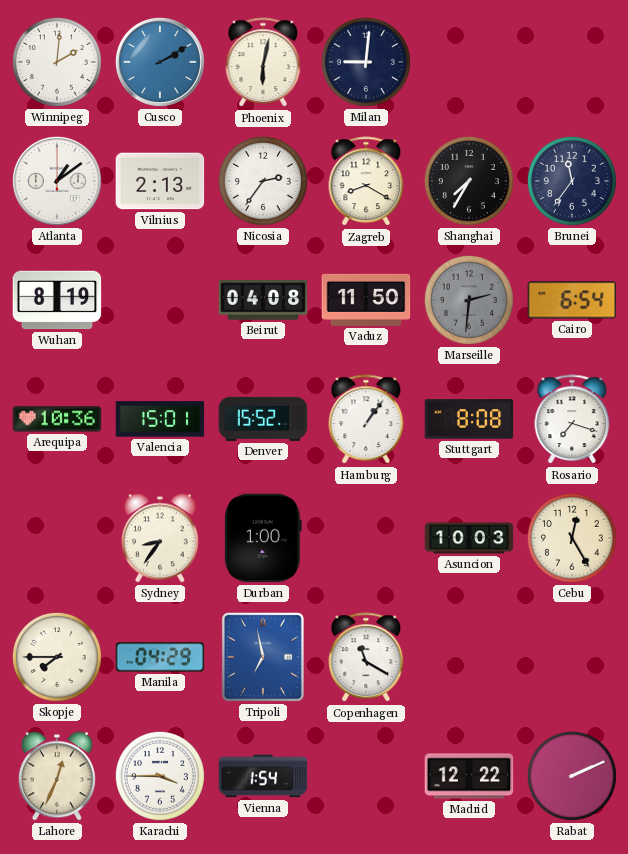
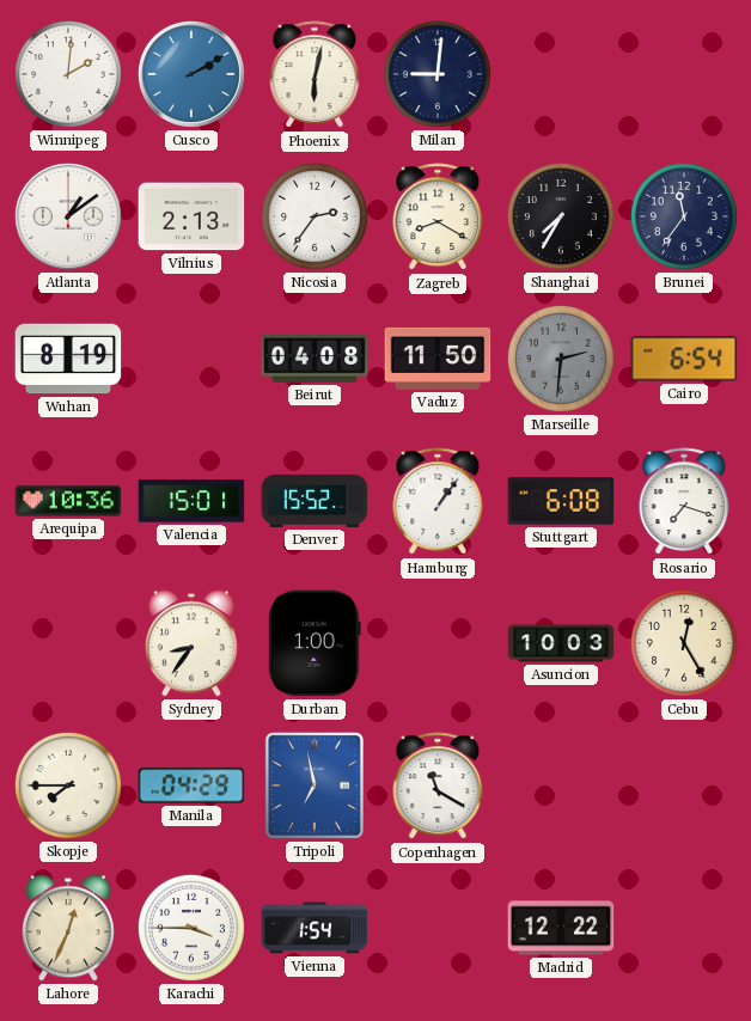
Stuttgart: 8:08 -> 6:08
Rabat: 2:11 -> none
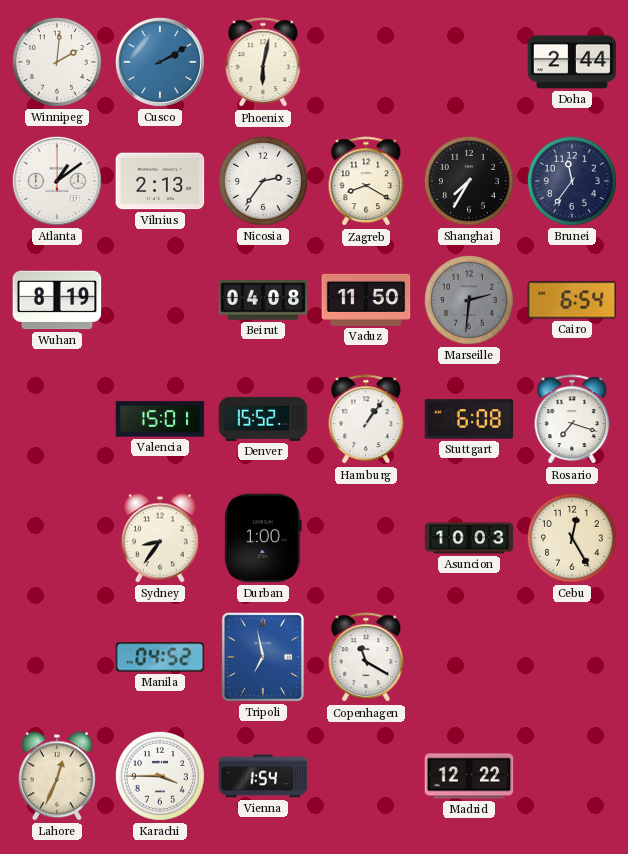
Milan: 9:01 -> none
Doha: none -> 2:44
Arequipa: 10:36 -> none
Skopje: 7:45 -> none
Manila: 04:29 -> 04:52
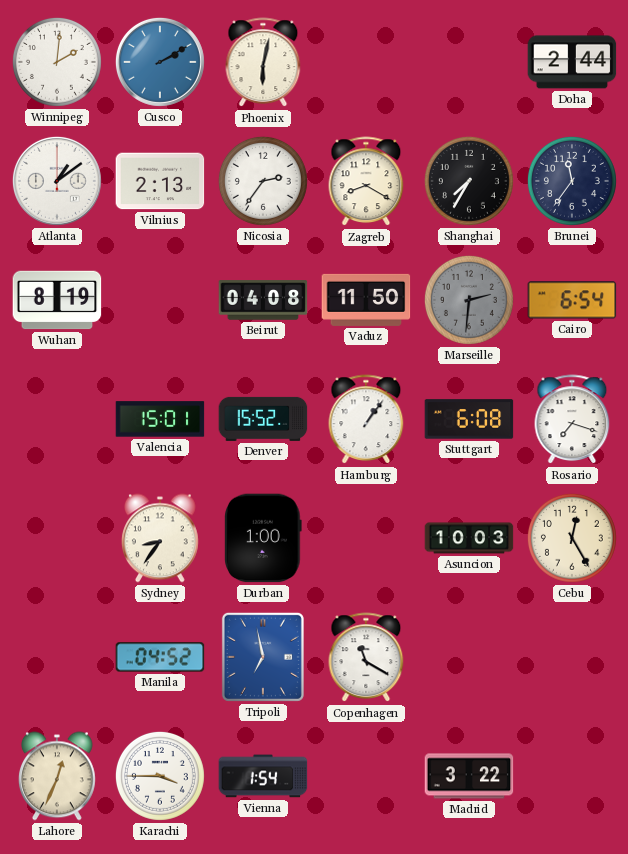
Madrid: 12:22 -> 3:22
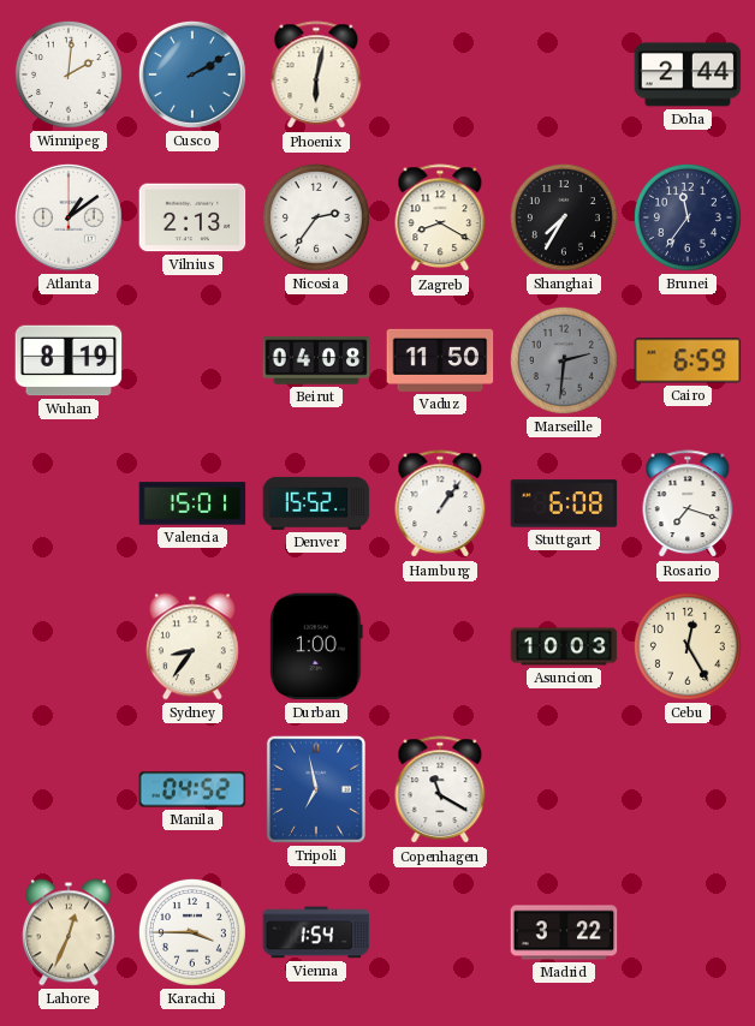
Cairo: 6:54 -> 6:59
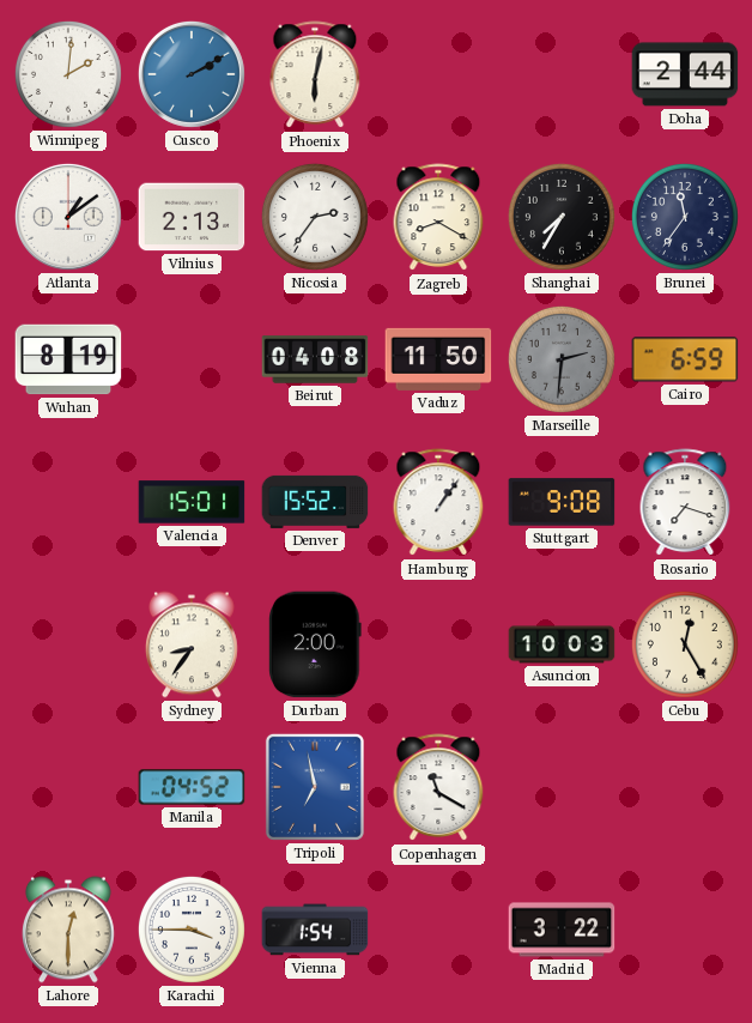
Stuttgart: 6:08 -> 9:08
Durban: 1:00 -> 2:00
Lahore: 12:34 -> 12:30
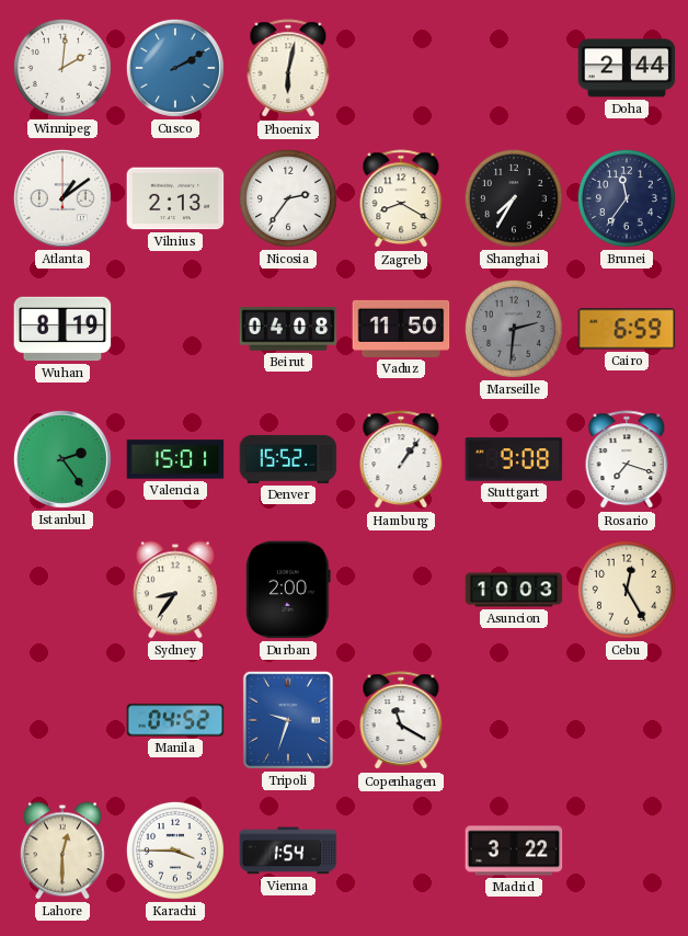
Istanbul: none -> 2:24
Tripoli: 6:58 -> 9:33
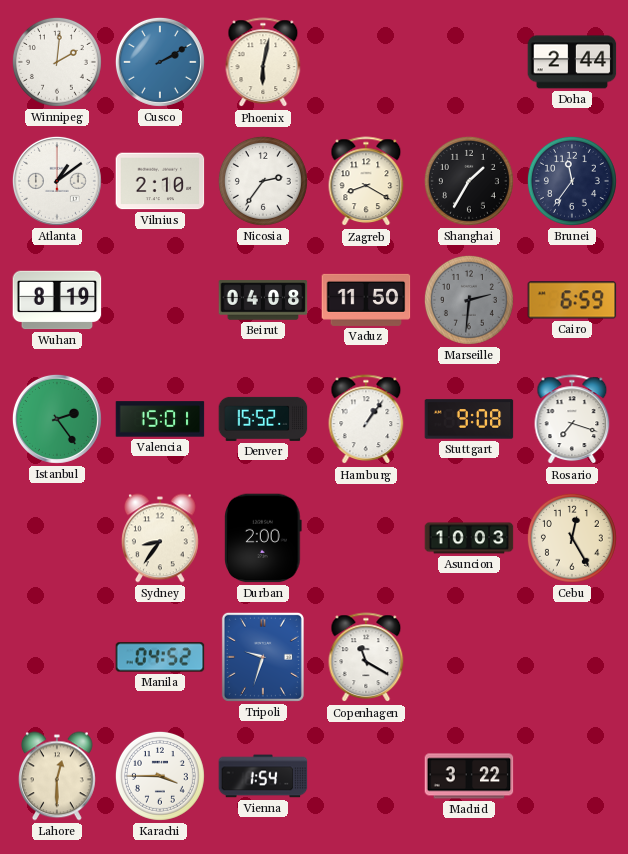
Vilnius: 2:13 -> 2:10
Shanghai: 7:35 -> 1:35
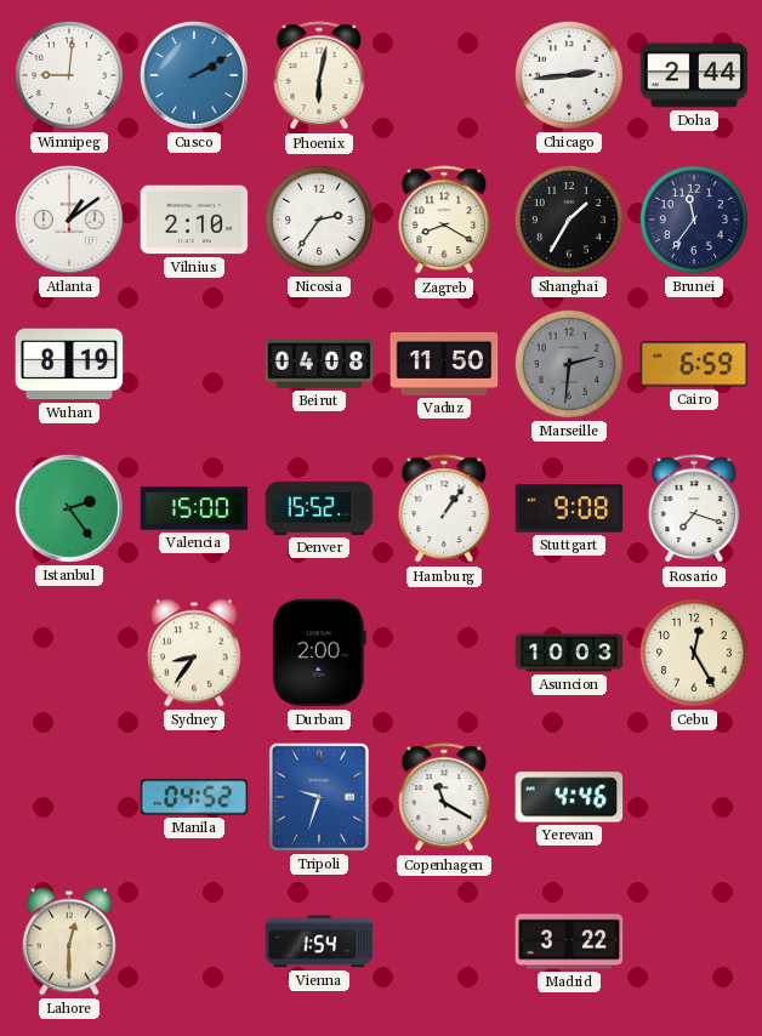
Winnipeg: 2:01 -> 9:01
Chicago: none -> 2:44
Valencia: 15:01 -> 15:00
Yerevan: none -> 4:46
Karachi: 3:45 -> none
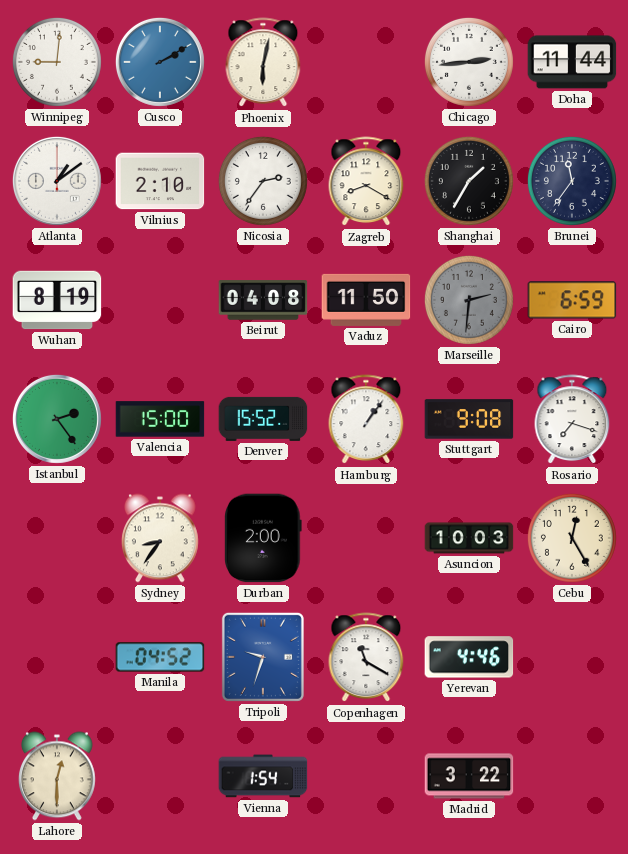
Doha: 2:44 -> 11:44
